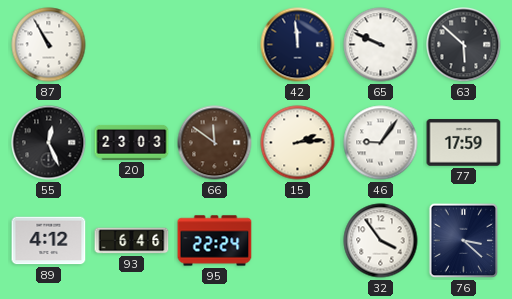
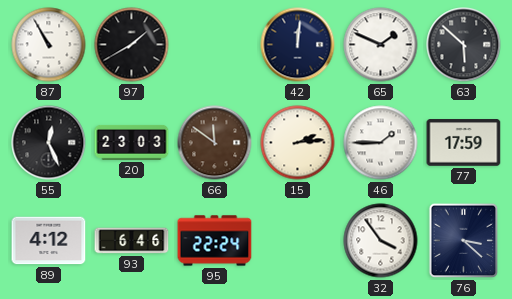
97: none -> 1:40
42: 11:59 -> 12:01
65: 9:49 -> 1:49
46: 9:06 -> 1:45
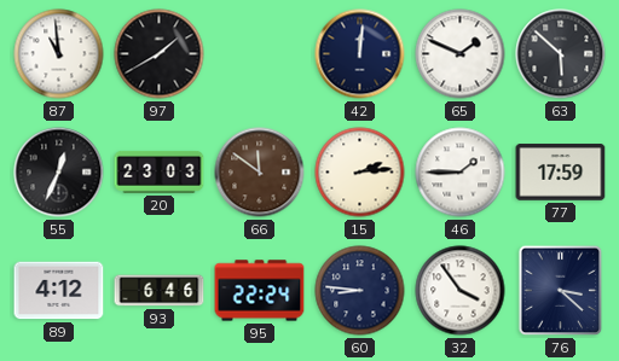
87: 10:55 -> 10:59
55: 12:26 -> 12:34
60: none -> 8:46
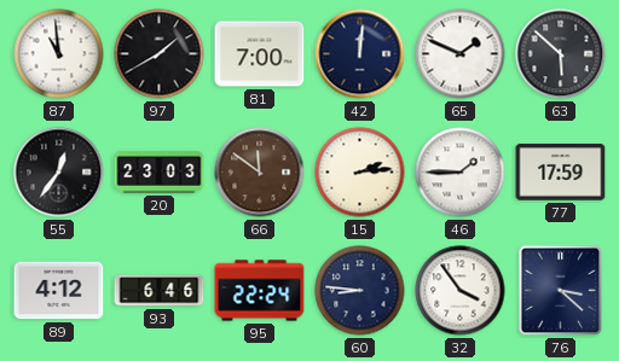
81: none -> 7:00
55: 12:34 -> 12:36
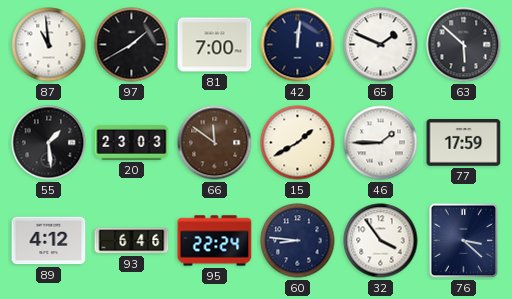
55: 12:36 -> 1:29
15: 2:14 -> 1:40
